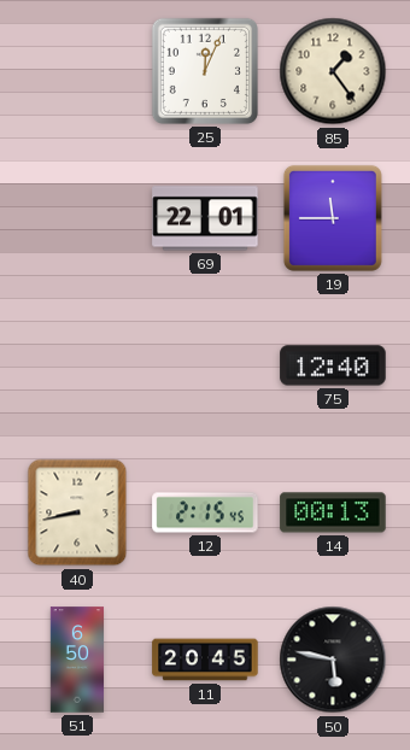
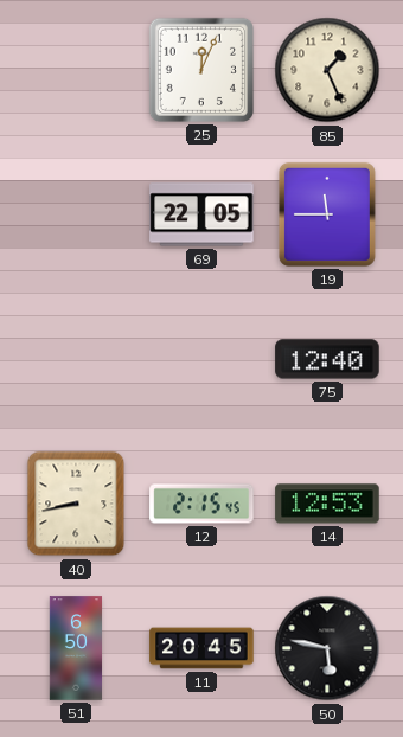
85: 1:24 -> 1:26
69: 22:01 -> 22:05
14: 00:13 -> 12:53
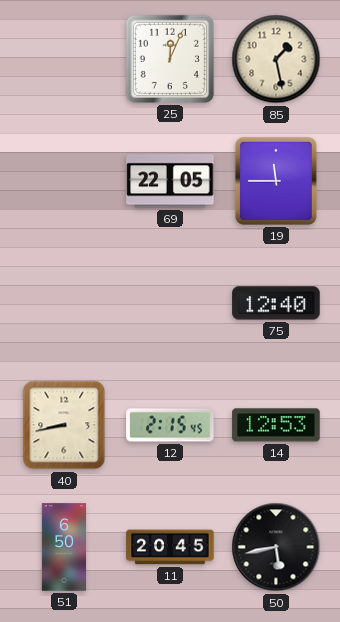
85: 1:26 -> 1:28
50: 5:47 -> 5:43
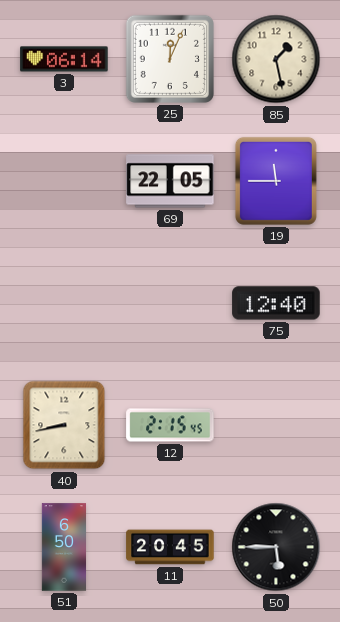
3: none -> 06:14
14: 12:53 -> none
50: 5:43 -> 5:45
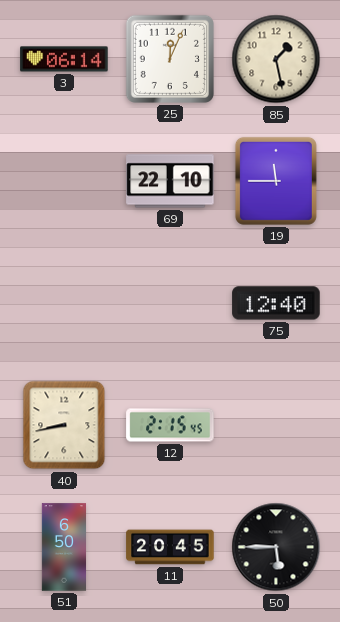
69: 22:05 -> 22:10
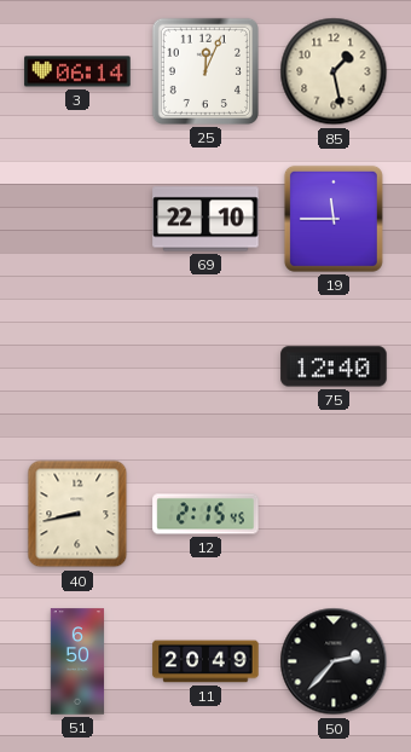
11: 20:45 -> 20:49
50: 5:45 -> 2:37
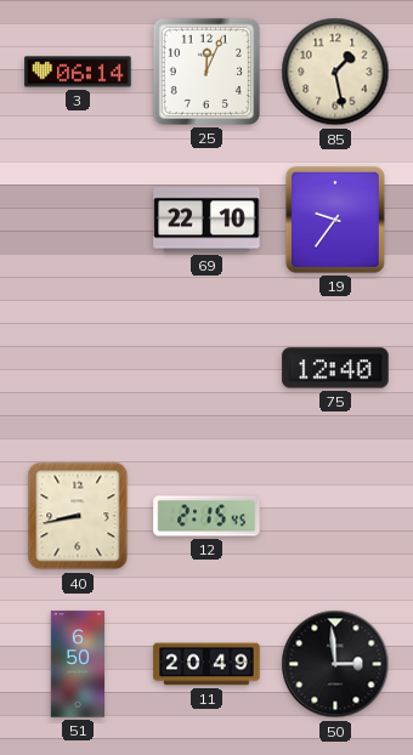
19: 11:45 -> 9:36
50: 2:37 -> 2:59
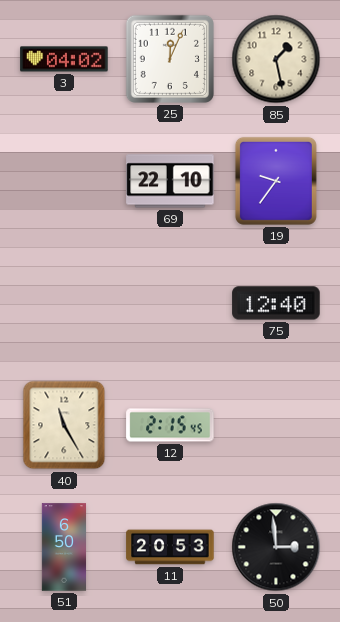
3: 06:14 -> 04:02
40: 8:43 -> 11:25
11: 20:49 -> 20:53
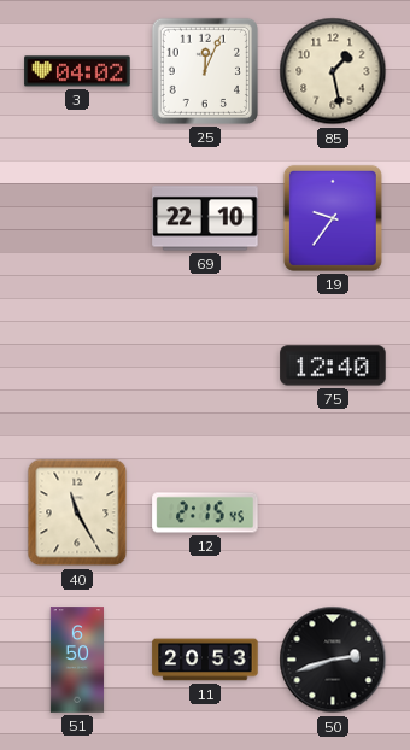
50: 2:59 -> 2:42
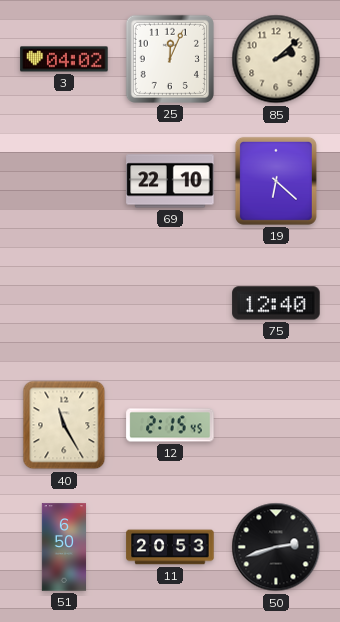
85: 1:28 -> 2:08
19: 9:36 -> 6:22
